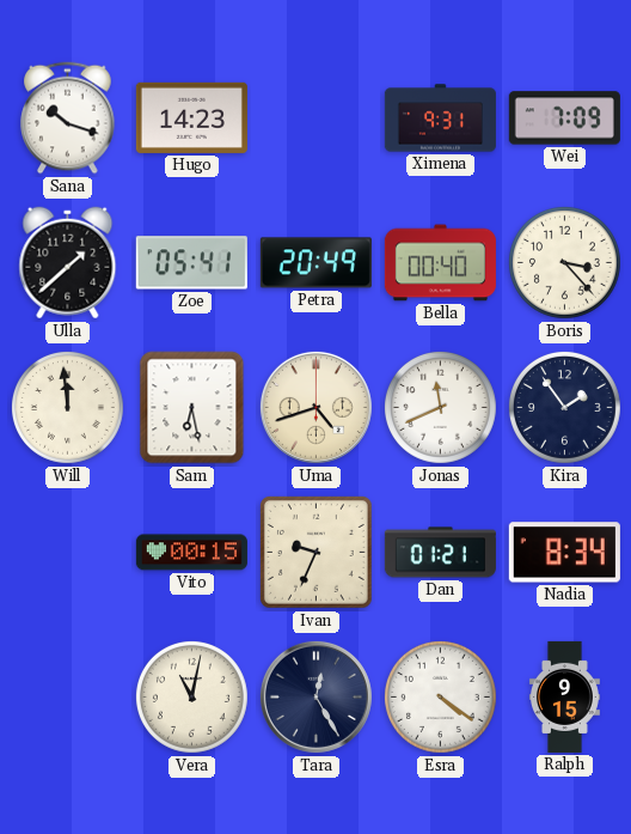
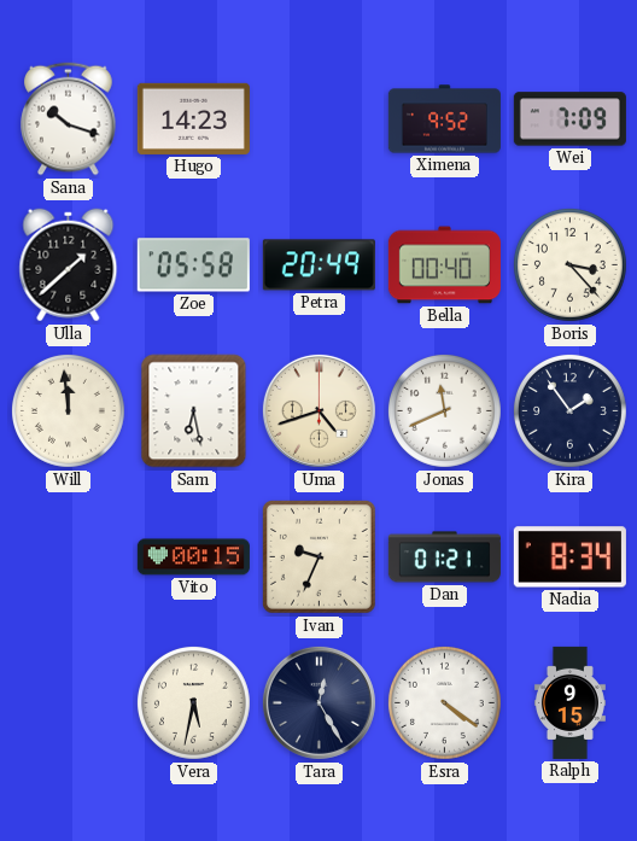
Ximena: 9:31 -> 9:52
Zoe: 05:41 -> 05:58
Vera: 11:02 -> 5:32
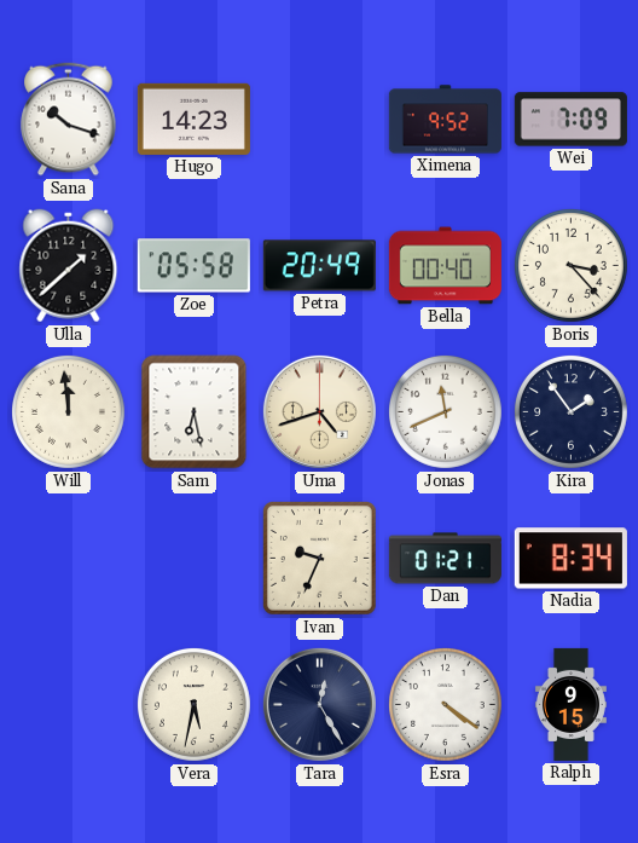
Vito: 00:15 -> none
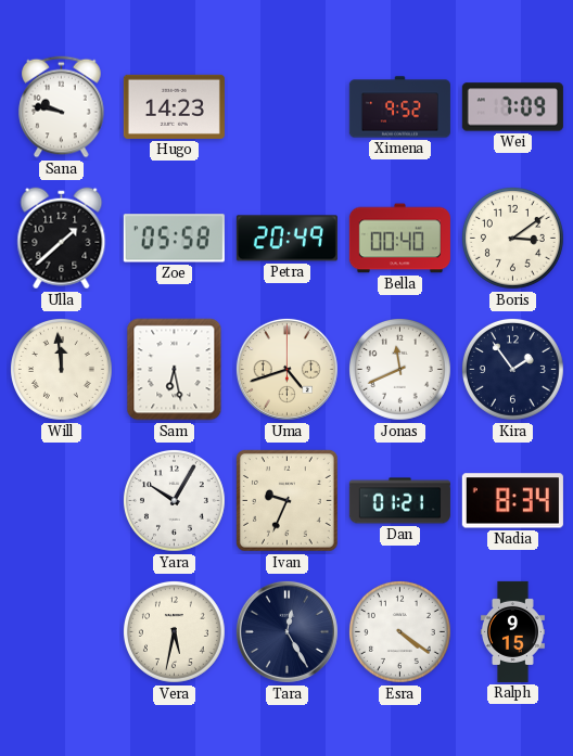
Sana: 10:18 -> 9:47
Boris: 3:23 -> 3:09
Yara: none -> 10:05
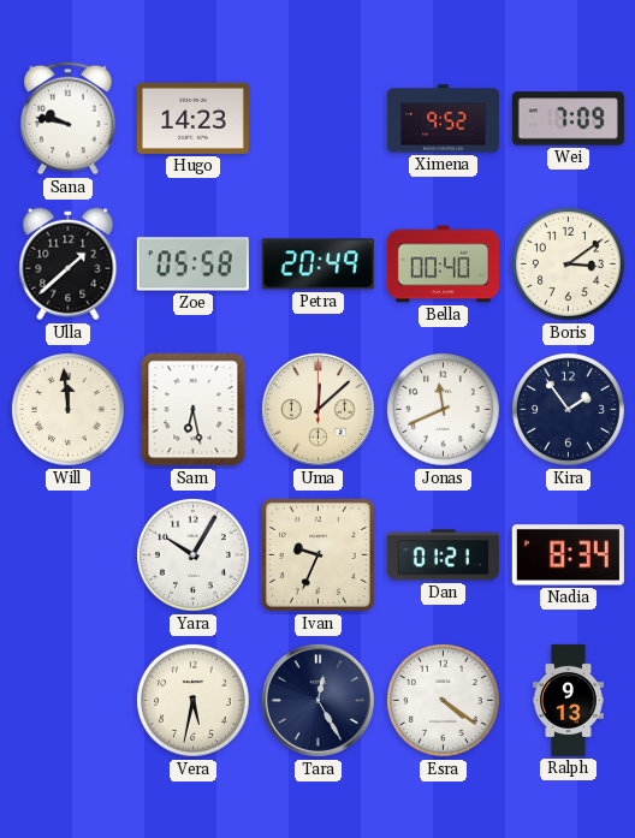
Uma: 4:42 -> 12:08
Ralph: 9:15 -> 9:13
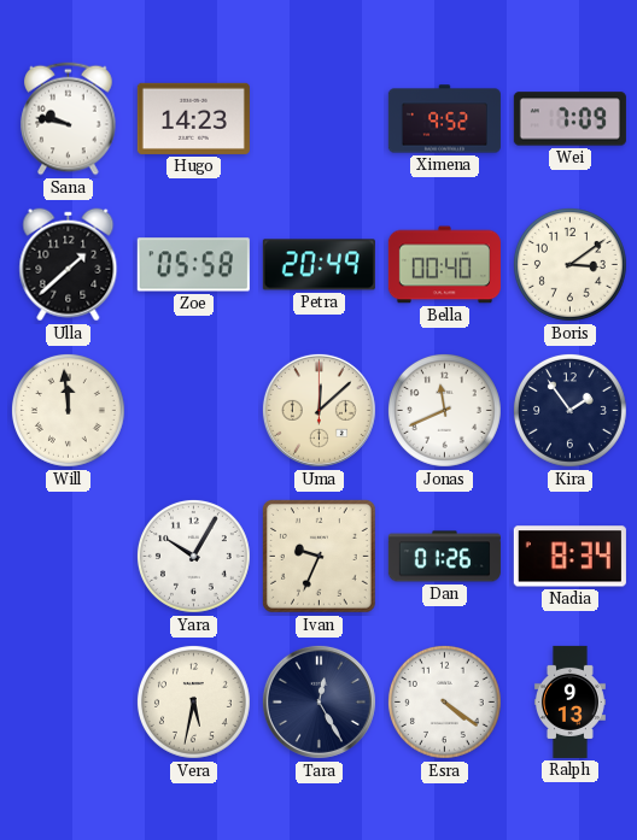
Sam: 6:28 -> none
Dan: 01:21 -> 01:26
